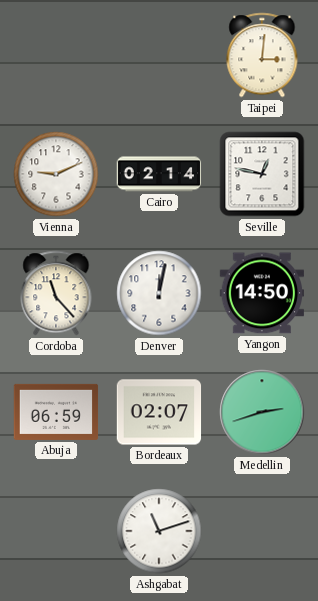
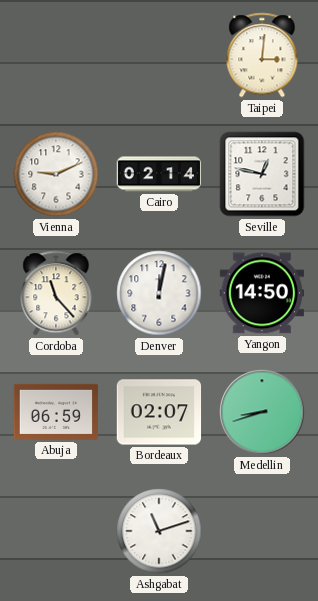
Medellin: 2:42 -> 8:42
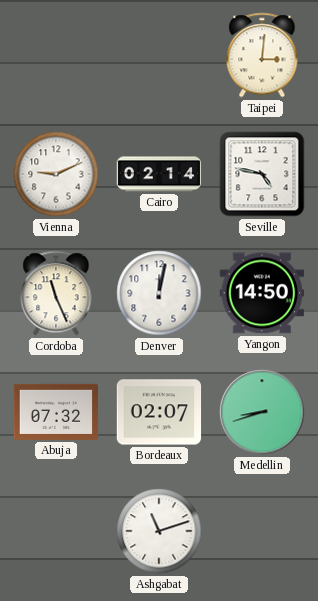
Seville: 12:47 -> 4:47
Cordoba: 11:23 -> 11:26
Abuja: 06:59 -> 07:32
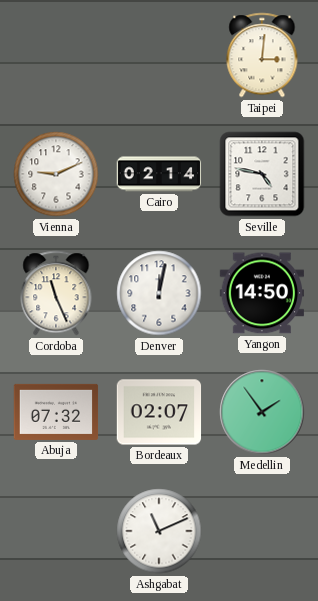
Medellin: 8:42 -> 1:54
Ashgabat: 11:12 -> 11:11
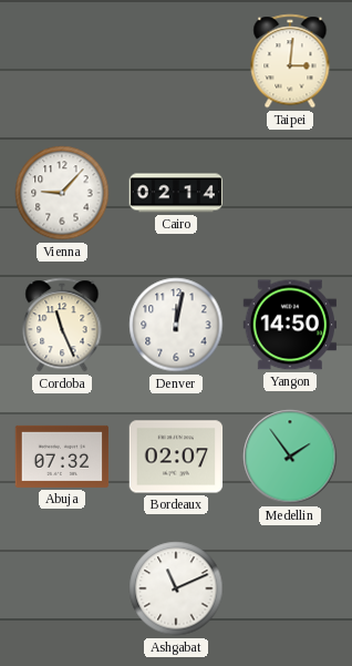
Vienna: 9:11 -> 9:07
Seville: 4:47 -> none
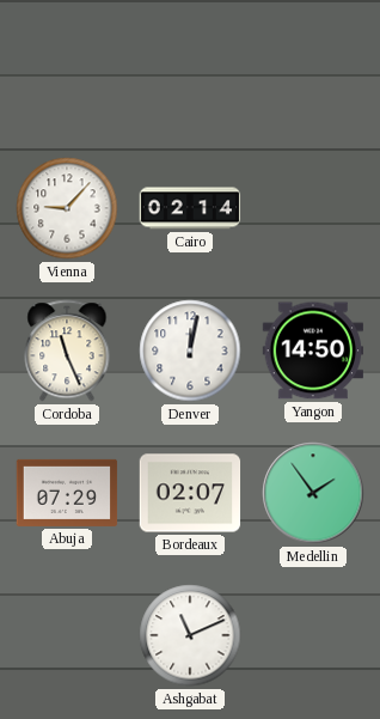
Taipei: 3:01 -> none
Abuja: 07:32 -> 07:29
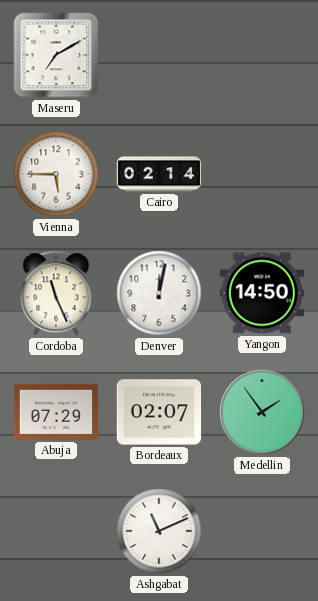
Maseru: none -> 7:10
Vienna: 9:07 -> 5:45
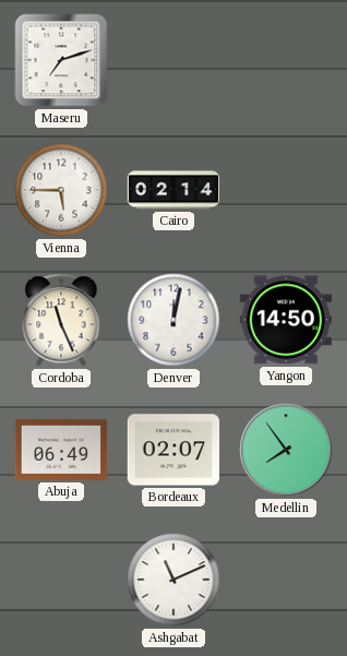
Maseru: 7:10 -> 7:12
Abuja: 07:29 -> 06:49
Medellin: 1:54 -> 7:54
